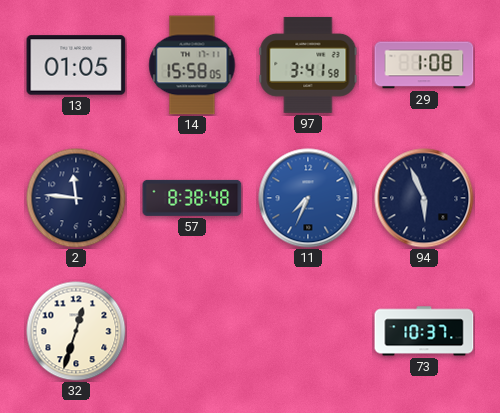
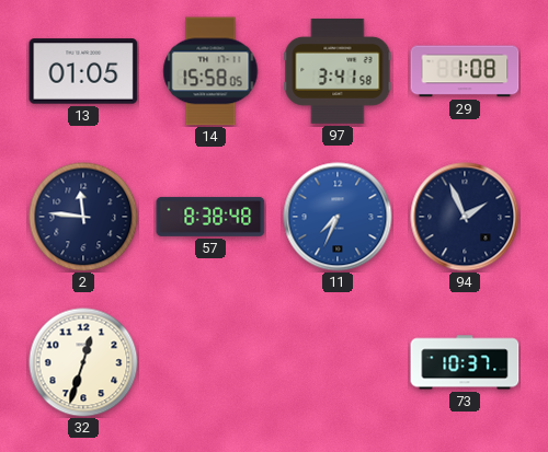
94: 5:56 -> 1:56
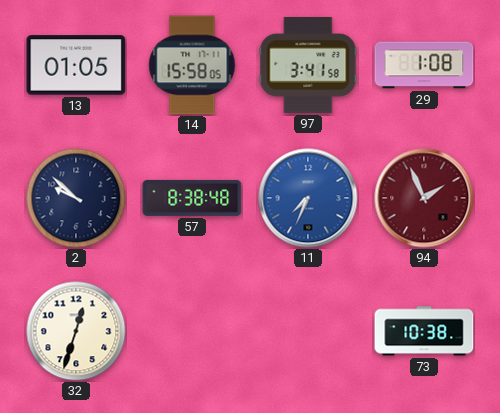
2: 11:46 -> 9:52
94 dial: navy -> burgundy
73: 10:37 -> 10:38
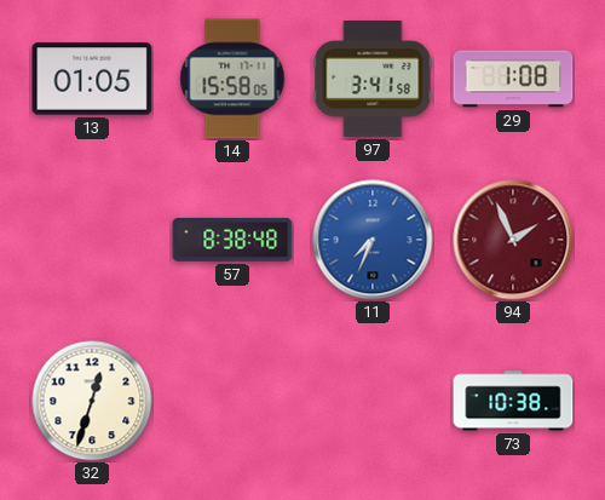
2: 9:52 -> none
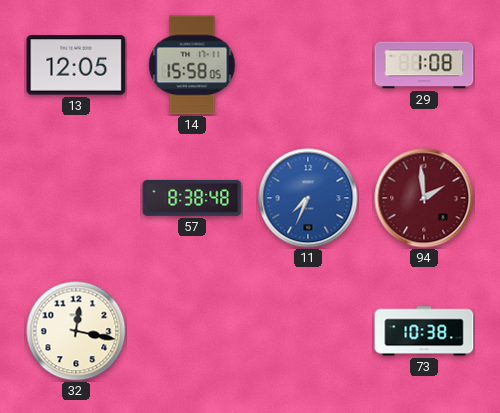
13: 01:05 -> 12:05
97: 3:41 -> none
94: 1:56 -> 1:59
32: 12:33 -> 12:17
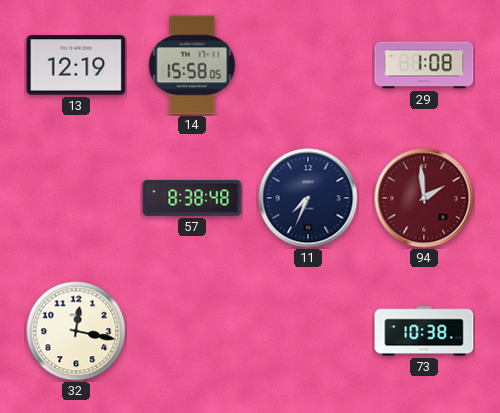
13: 12:05 -> 12:19
11 dial: blue -> navy
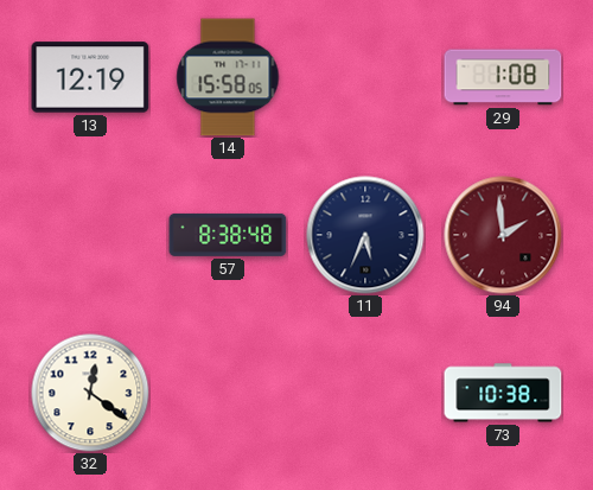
11: 7:34 -> 5:34
32: 12:17 -> 12:21
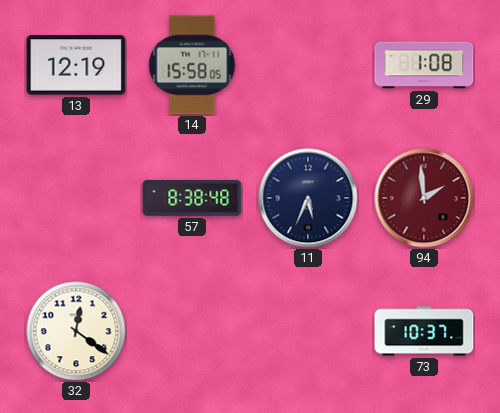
73: 10:38 -> 10:37
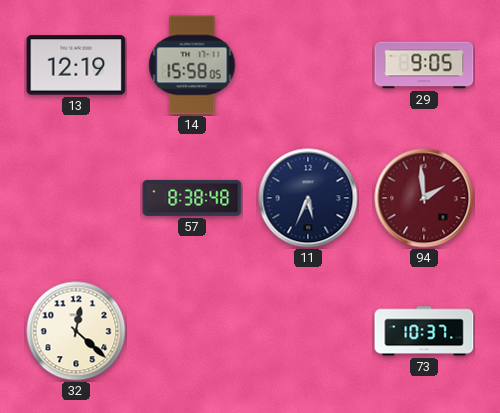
29: 1:08 -> 9:05
32: 12:21 -> 12:22
